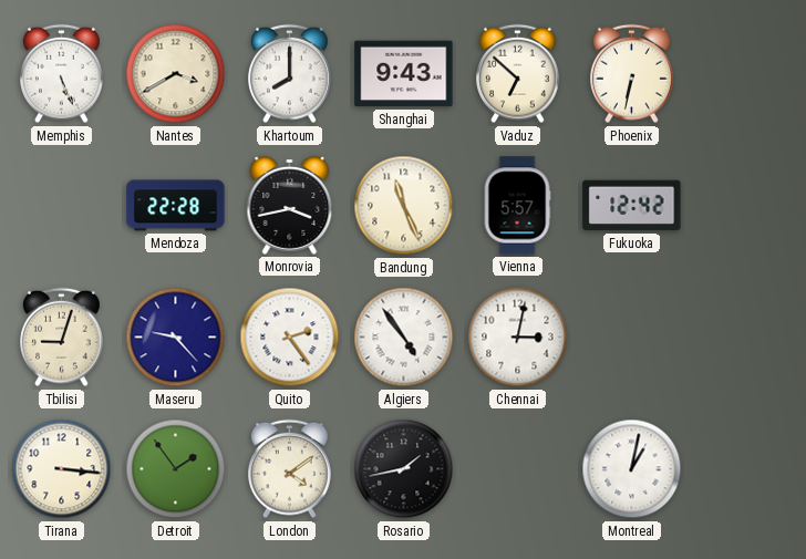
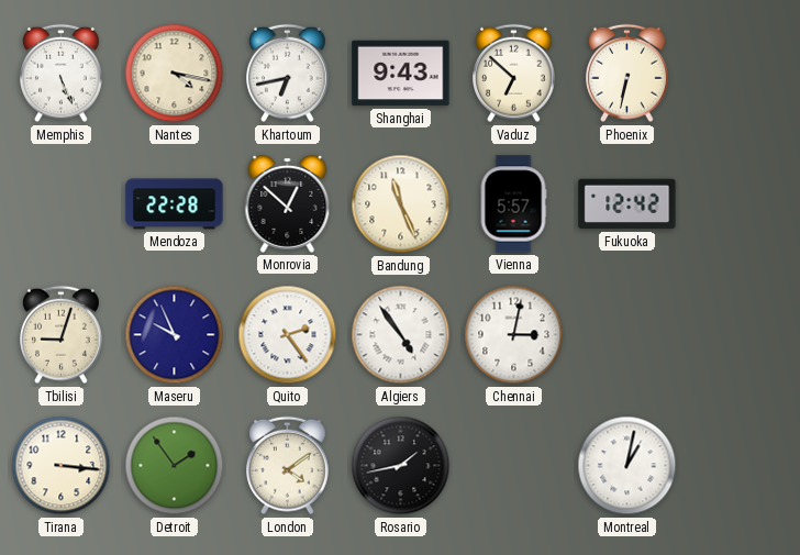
Nantes: 3:40 -> 4:17
Khartoum: 8:00 -> 6:43
Monrovia: 3:43 -> 12:52
Maseru: 9:23 -> 9:56
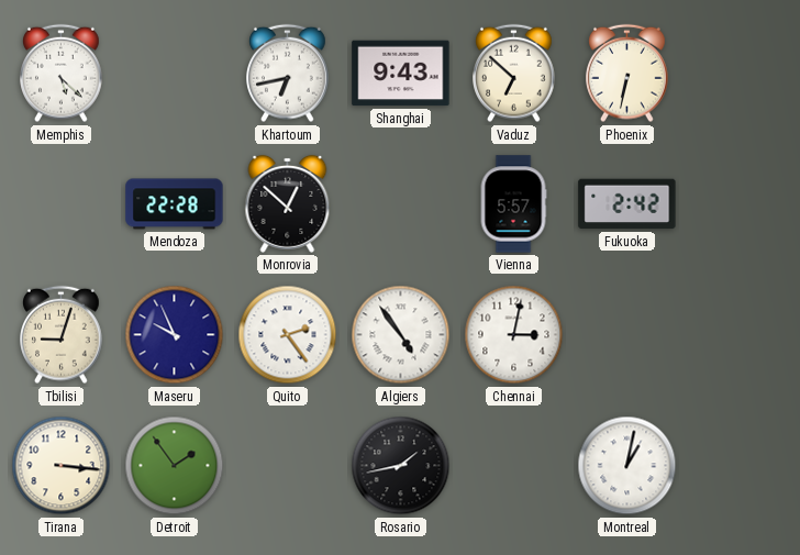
Memphis: 5:26 -> 5:22
Nantes: 4:17 -> none
Bandung: 11:26 -> none
Fukuoka: 12:42 -> 2:42
London: 4:09 -> none
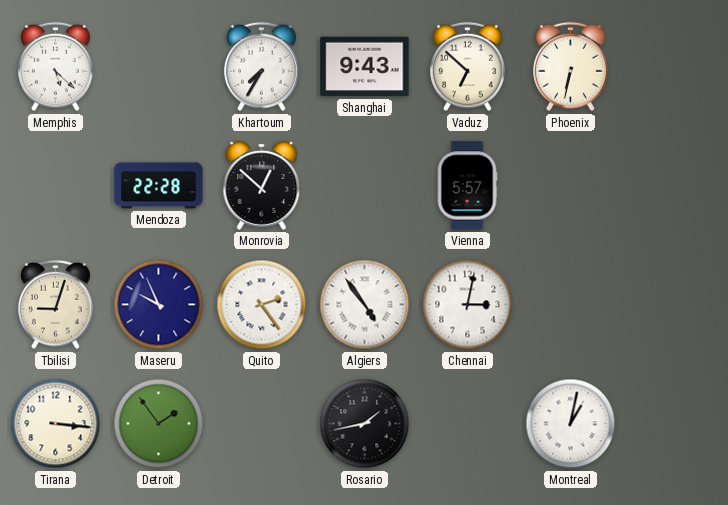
Khartoum: 6:43 -> 7:35
Fukuoka: 2:42 -> none
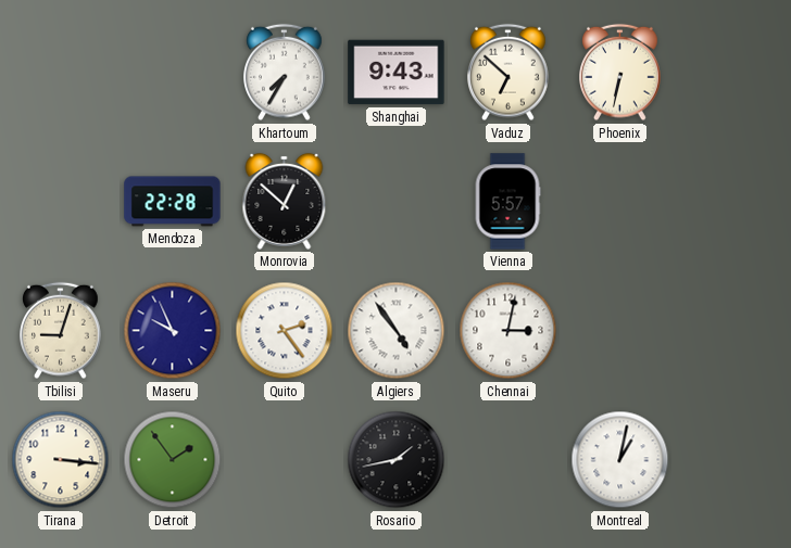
Memphis: 5:22 -> none
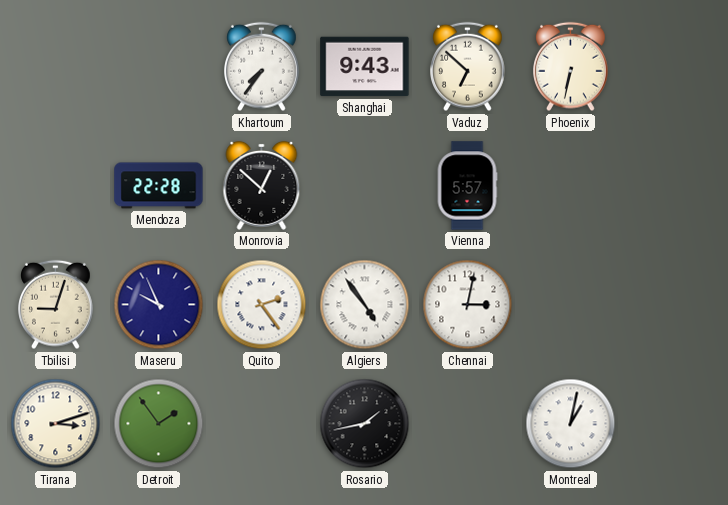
Khartoum: 7:35 -> 7:36
Tirana: 3:16 -> 3:12
